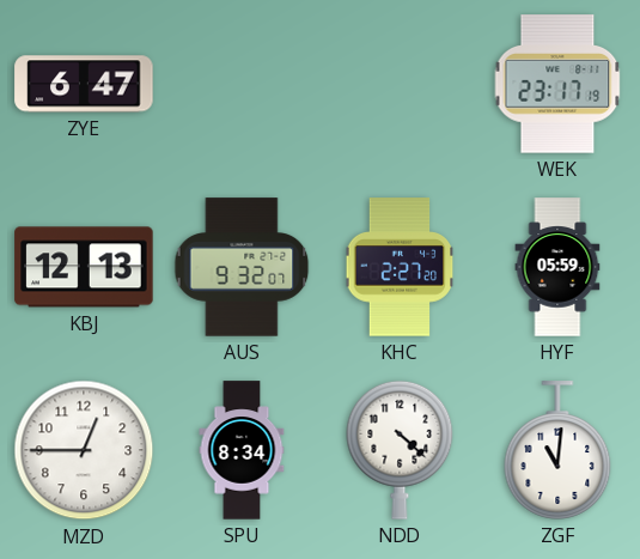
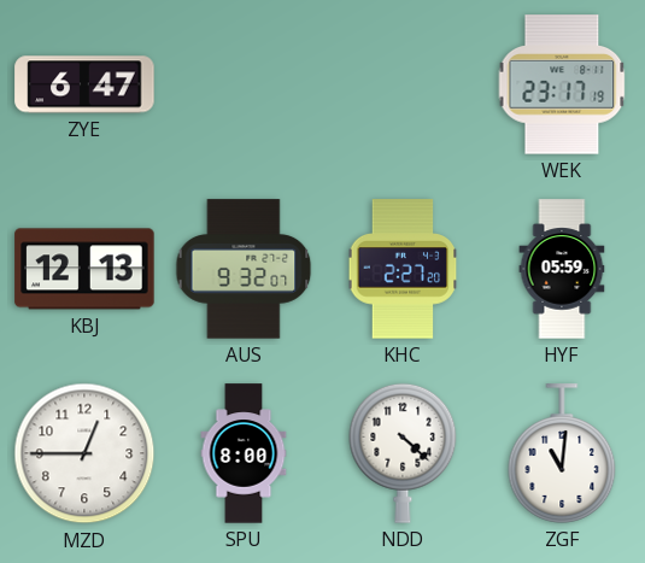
SPU: 8:34 -> 8:00
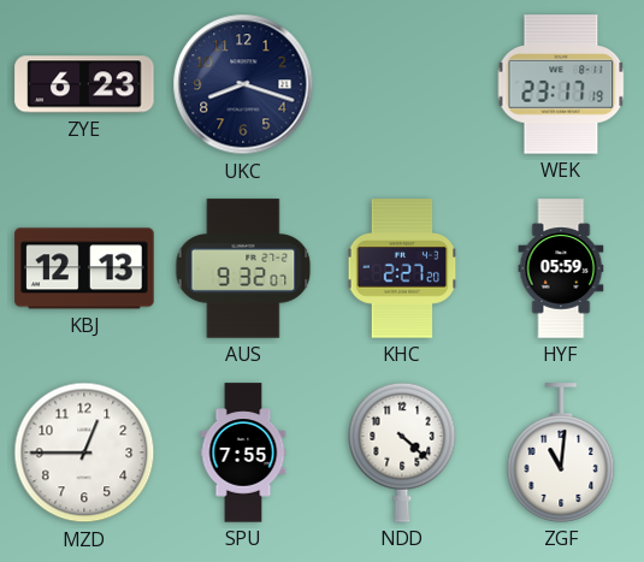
ZYE: 6:47 -> 6:23
UKC: none -> 8:18
SPU: 8:00 -> 7:55
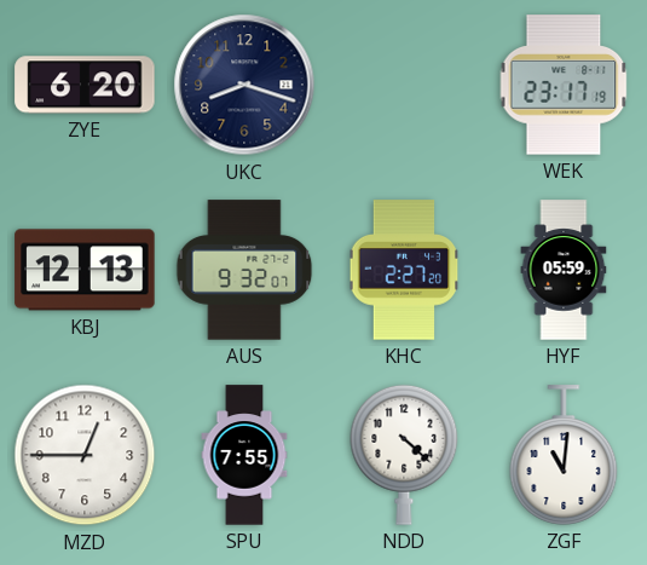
ZYE: 6:23 -> 6:20
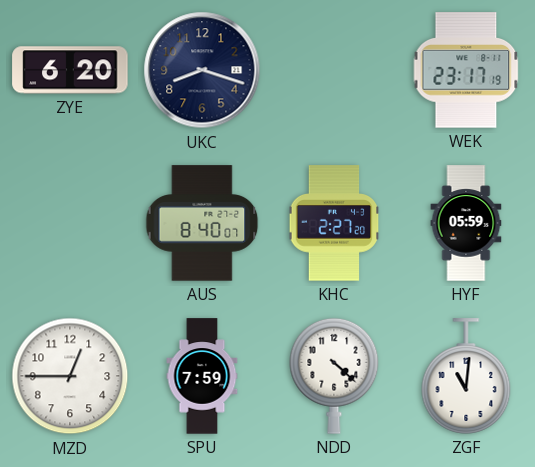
KBJ: 12:13 -> none
AUS: 9:32 -> 8:40
SPU: 7:55 -> 7:59
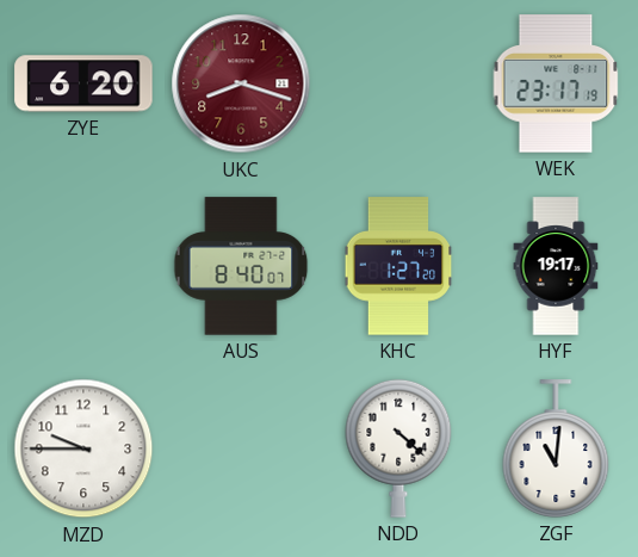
UKC dial: navy -> burgundy
KHC: 2:27 -> 1:27
HYF: 05:59 -> 19:17
MZD: 12:45 -> 9:45
SPU: 7:59 -> none
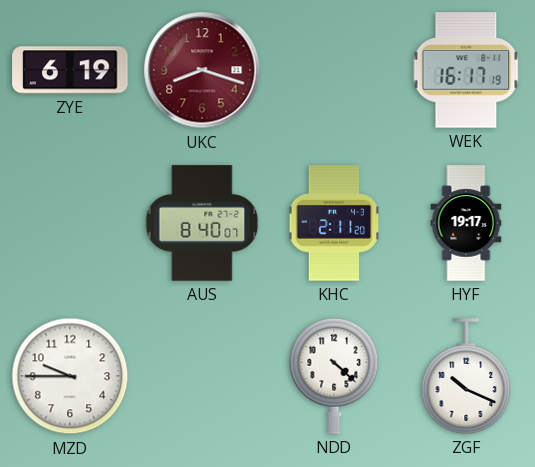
ZYE: 6:20 -> 6:19
WEK: 23:17 -> 16:17
KHC: 1:27 -> 2:11
ZGF: 11:01 -> 10:19
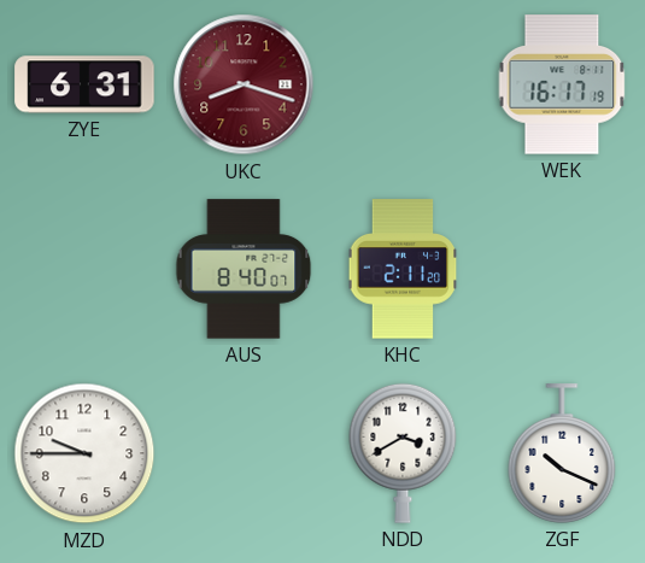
ZYE: 6:19 -> 6:31
HYF: 19:17 -> none
NDD: 4:22 -> 3:40
